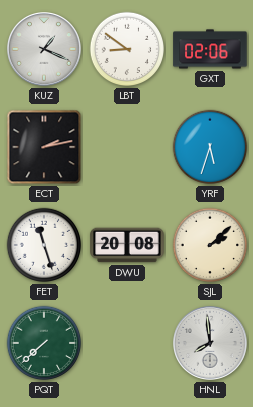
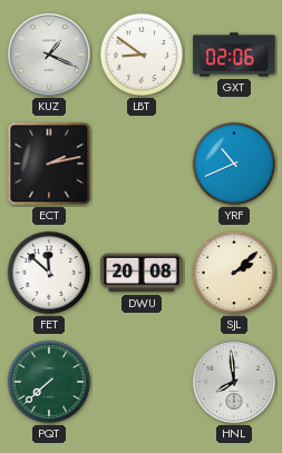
YRF: 5:33 -> 10:41
FET: 11:27 -> 11:52
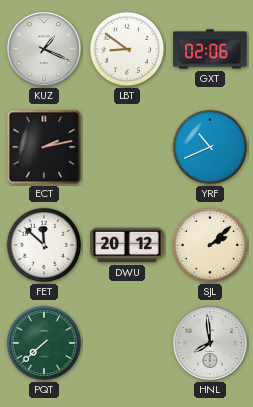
DWU: 20:08 -> 20:12
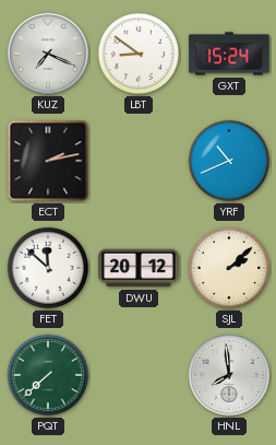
KUZ: 1:19 -> 7:19
GXT: 02:06 -> 15:24
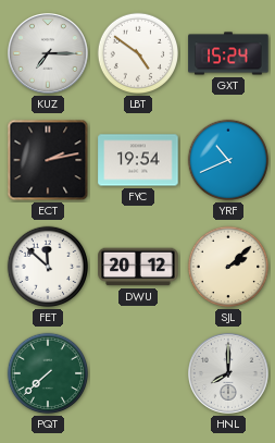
KUZ: 7:19 -> 7:15
LBT: 8:51 -> 4:51
FYC: none -> 19:54
HNL: 7:59 -> 8:00
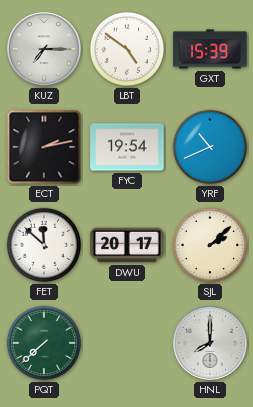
GXT: 15:24 -> 15:39
DWU: 20:12 -> 20:17
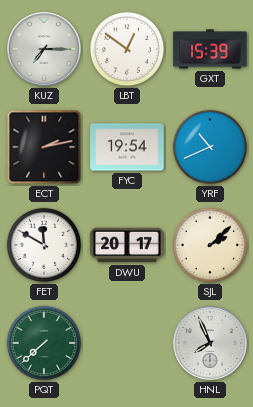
LBT: 4:51 -> 12:51
FET: 11:52 -> 11:50
HNL: 8:00 -> 7:56
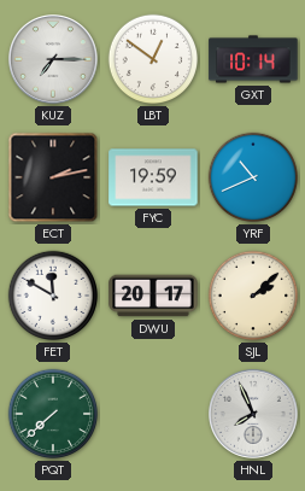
GXT: 15:39 -> 10:14
FYC: 19:54 -> 19:59
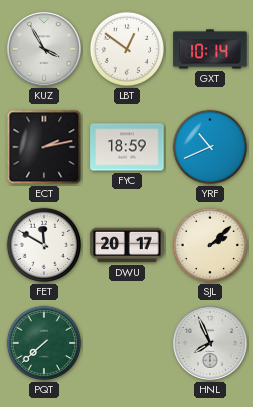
KUZ: 7:15 -> 3:55
FYC: 19:59 -> 18:59
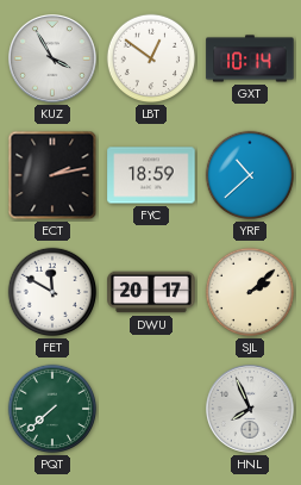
YRF: 10:41 -> 10:38
